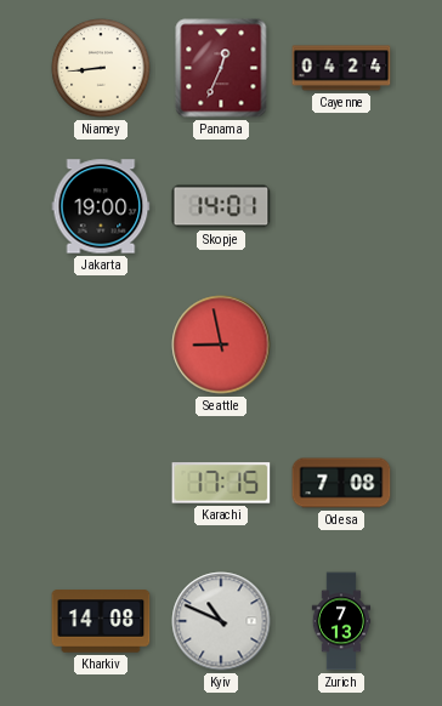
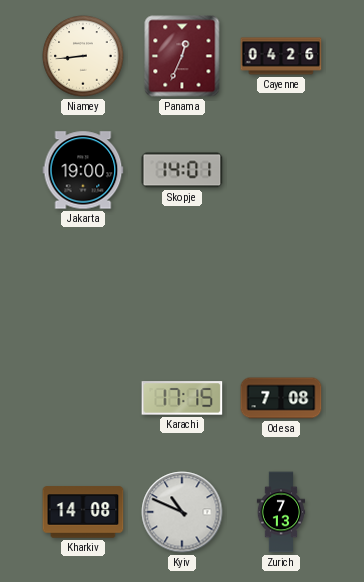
Cayenne: 04:24 -> 04:26
Seattle: 8:58 -> none
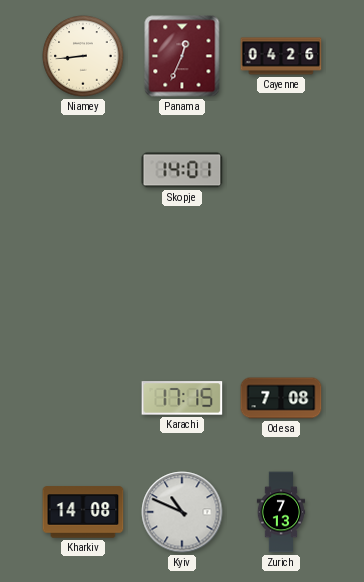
Jakarta: 19:00 -> none
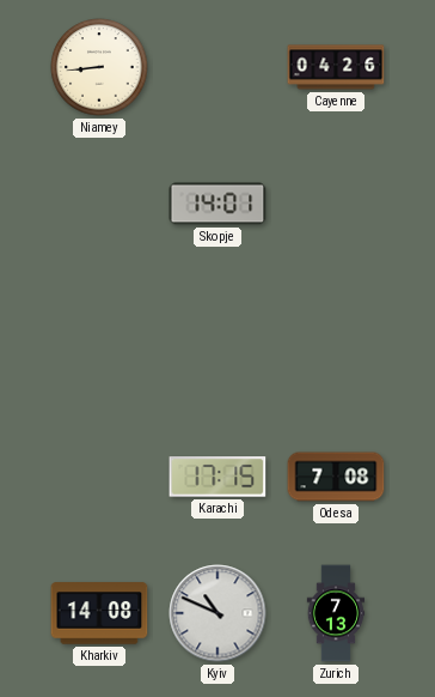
Panama: 12:34 -> none
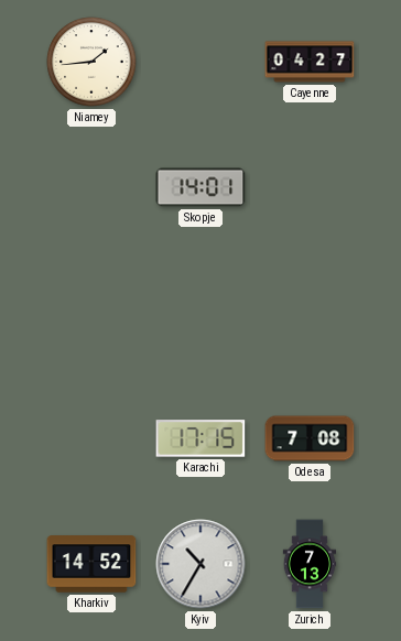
Niamey: 8:44 -> 1:44
Cayenne: 04:26 -> 04:27
Kharkiv: 14:08 -> 14:52
Kyiv: 10:49 -> 10:35
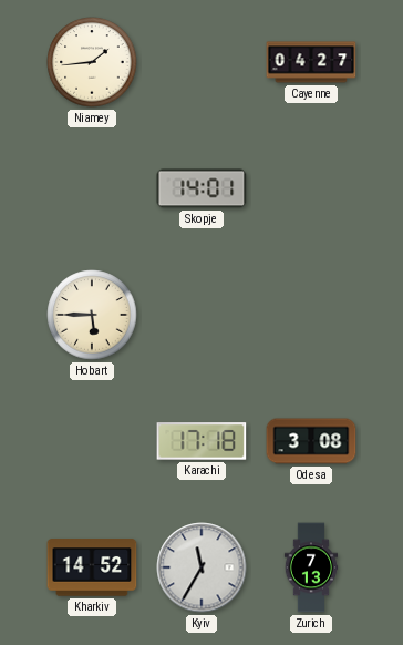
Hobart: none -> 5:45
Karachi: 17:15 -> 17:18
Odesa: 7:08 -> 3:08
Kyiv: 10:35 -> 11:35
